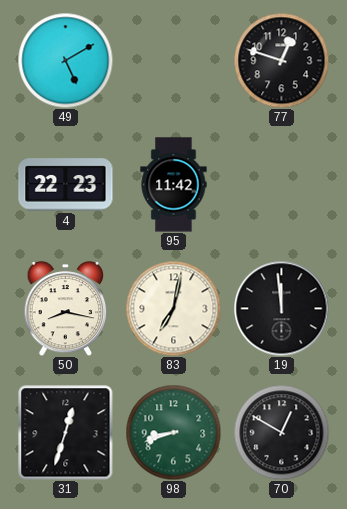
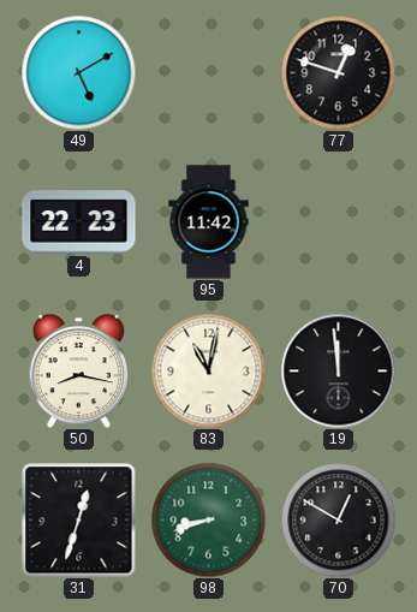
83: 7:02 -> 11:02
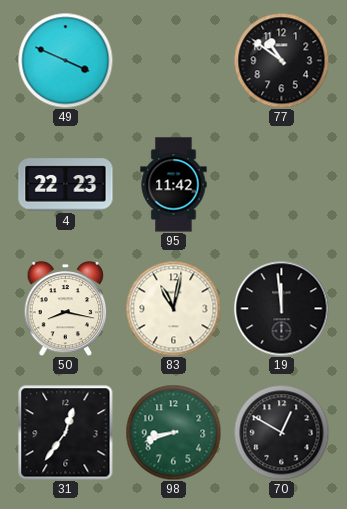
49: 5:10 -> 3:49
77: 12:48 -> 10:51
31: 12:33 -> 12:36
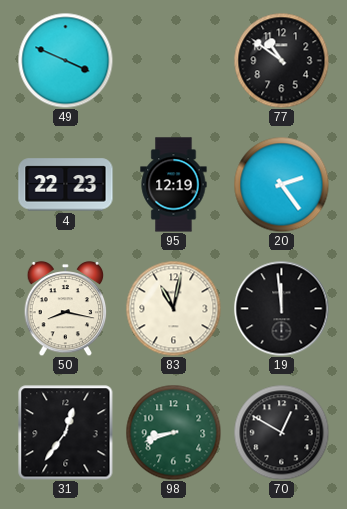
95: 11:42 -> 12:19
20: none -> 2:24
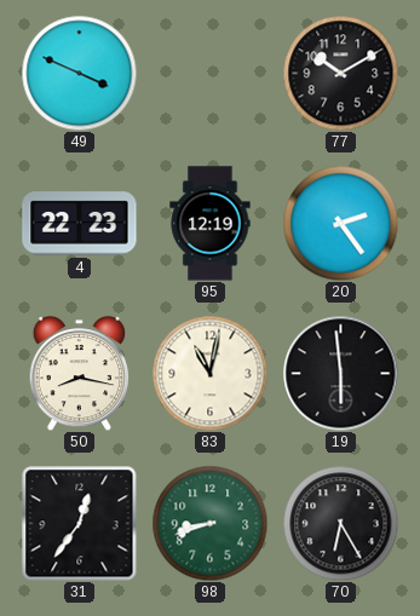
77: 10:51 -> 10:10
19: 11:59 -> 5:59
70: 12:50 -> 6:25
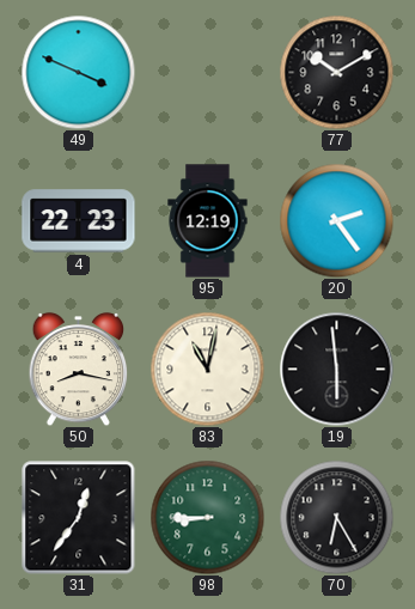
98: 8:42 -> 8:45
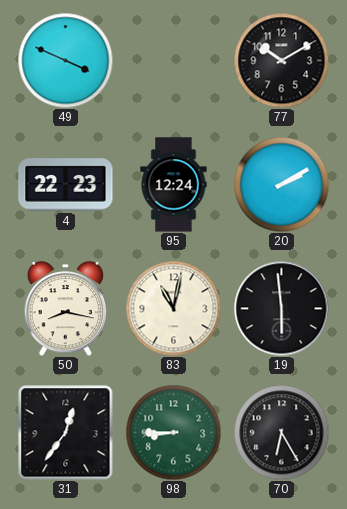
95: 12:19 -> 12:24
20: 2:24 -> 2:10
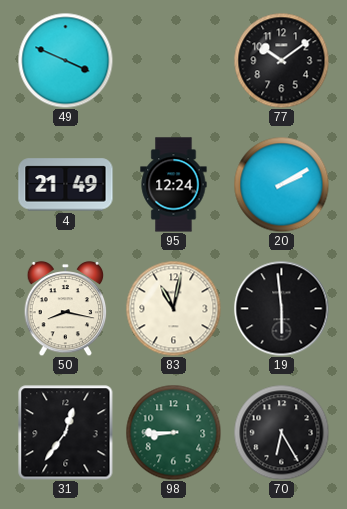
77: 10:10 -> 10:09
4: 22:23 -> 21:49
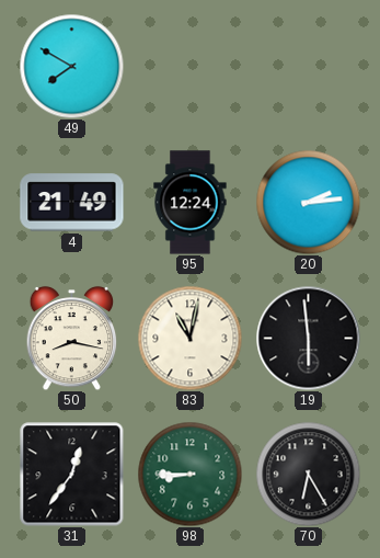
49: 3:49 -> 7:50
77: 10:09 -> none
20: 2:10 -> 2:14
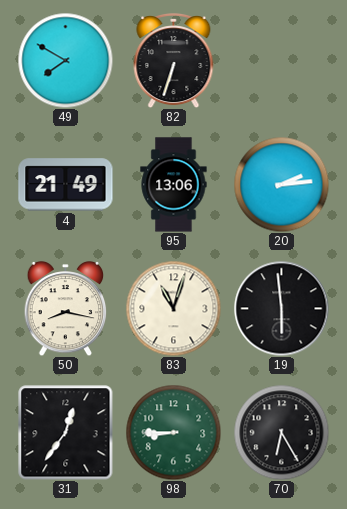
82: none -> 6:33
95: 12:24 -> 13:06
83: 11:02 -> 11:03
